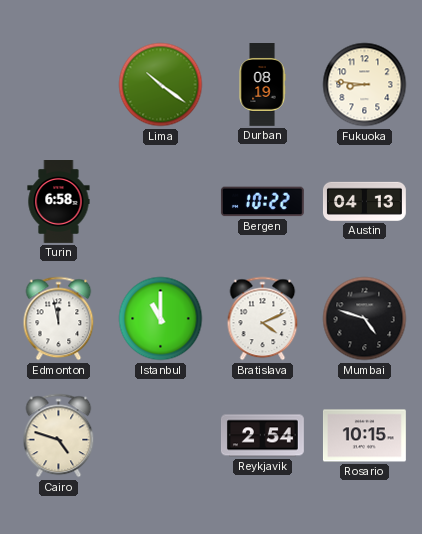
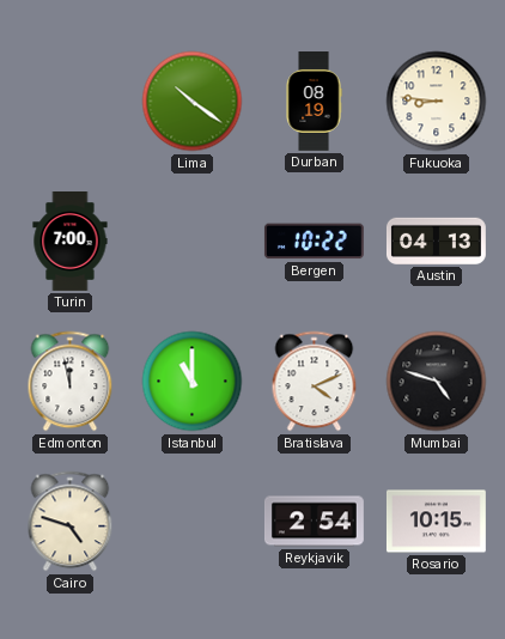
Turin: 6:58 -> 7:00
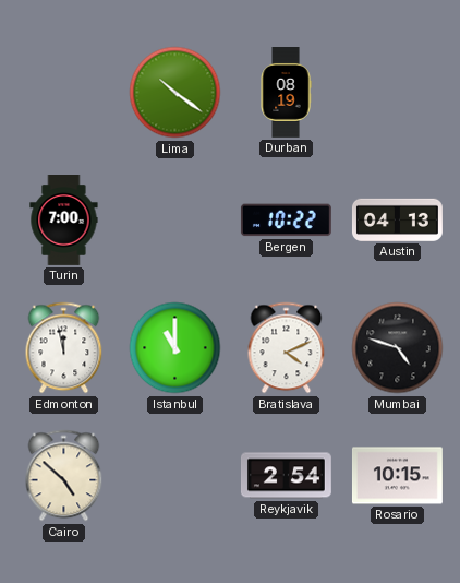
Fukuoka: 8:46 -> none
Cairo: 4:48 -> 4:52
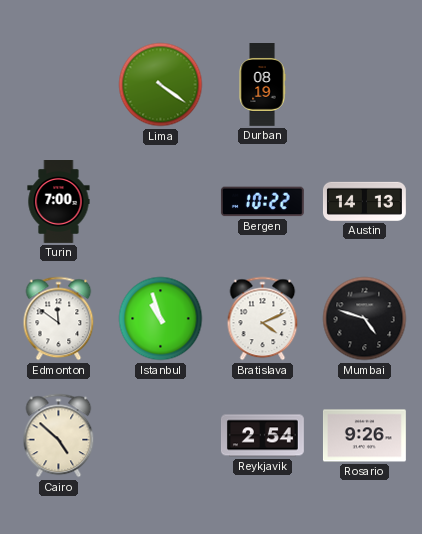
Lima: 10:21 -> 4:21
Austin: 04:13 -> 14:13
Edmonton: 11:58 -> 11:51
Istanbul: 11:00 -> 10:57
Rosario: 10:15 -> 9:26
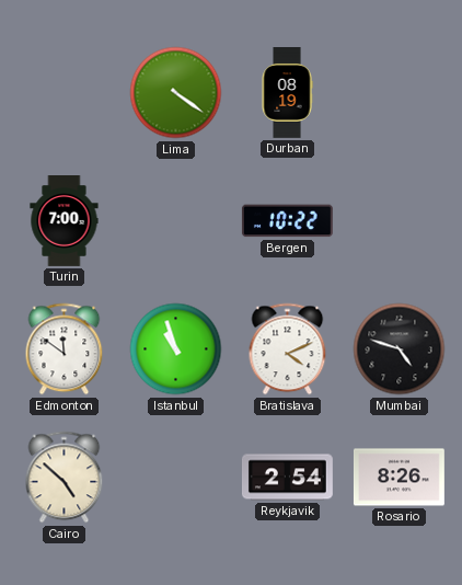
Austin: 14:13 -> none
Rosario: 9:26 -> 8:26
